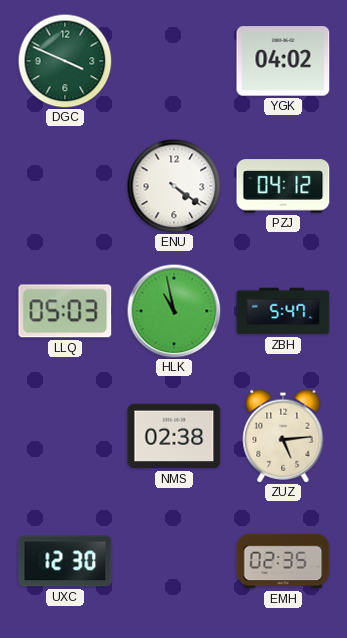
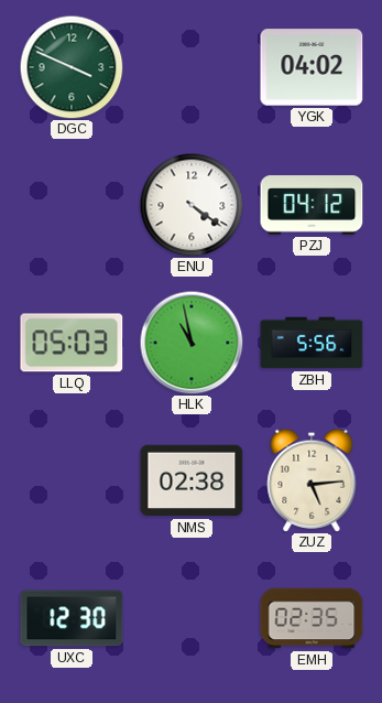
ZBH: 5:47 -> 5:56
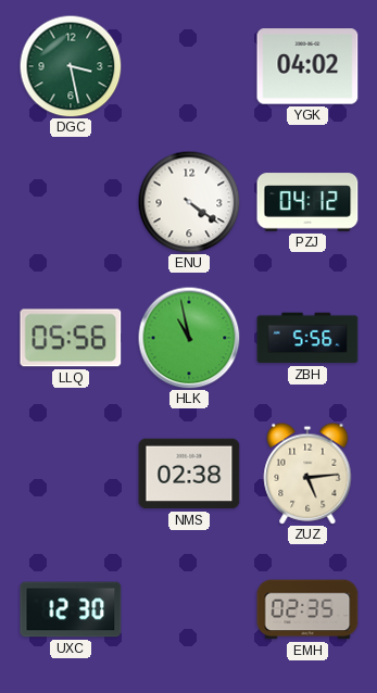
DGC: 3:49 -> 3:28
LLQ: 05:03 -> 05:56
